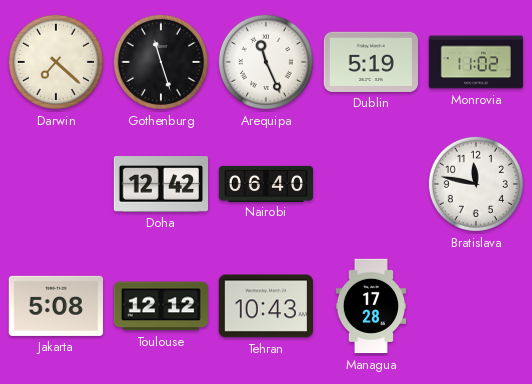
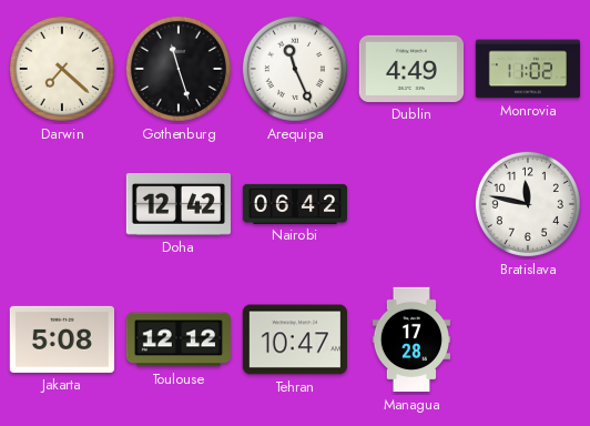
Dublin: 5:19 -> 4:49
Nairobi: 06:40 -> 06:42
Tehran: 10:43 -> 10:47
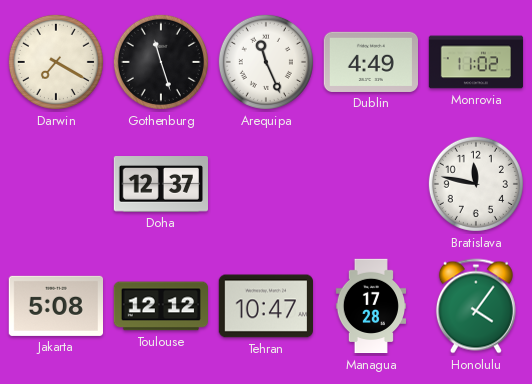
Darwin: 7:22 -> 7:20
Doha: 12:42 -> 12:37
Nairobi: 06:42 -> none
Honolulu: none -> 4:06
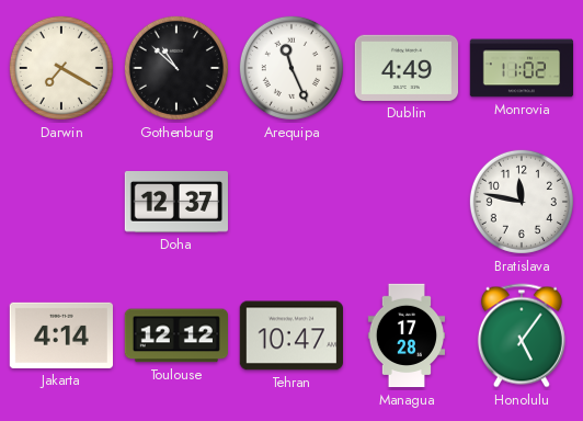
Gothenburg: 11:27 -> 10:52
Jakarta: 5:08 -> 4:14
Honolulu: 4:06 -> 5:06
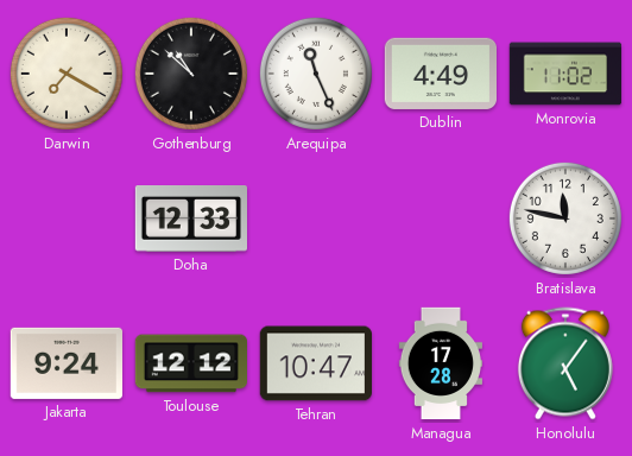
Doha: 12:37 -> 12:33
Jakarta: 4:14 -> 9:24
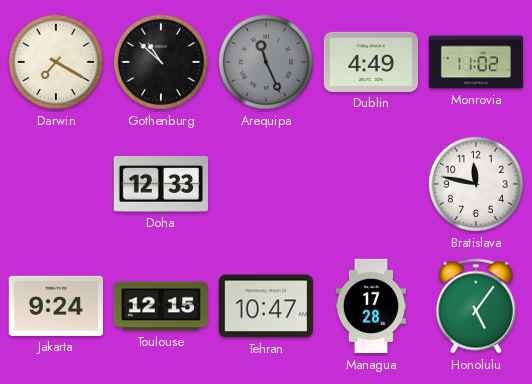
Arequipa dial: white -> grey
Toulouse: 12:12 -> 12:15
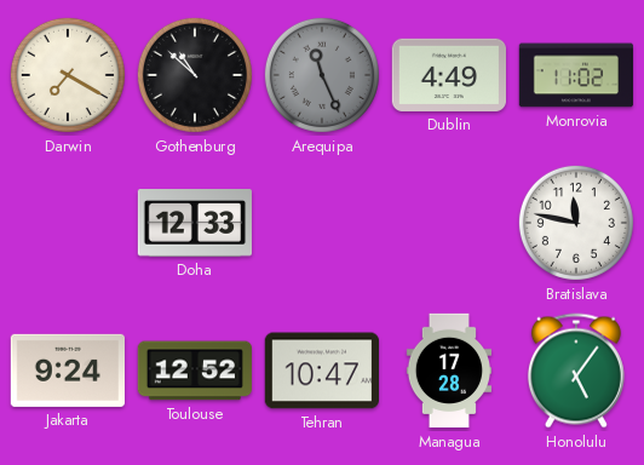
Toulouse: 12:15 -> 12:52
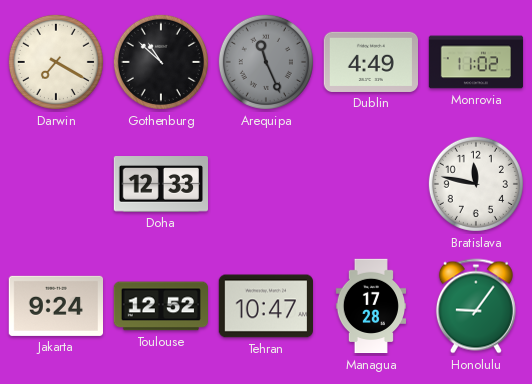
Honolulu: 5:06 -> 9:06
